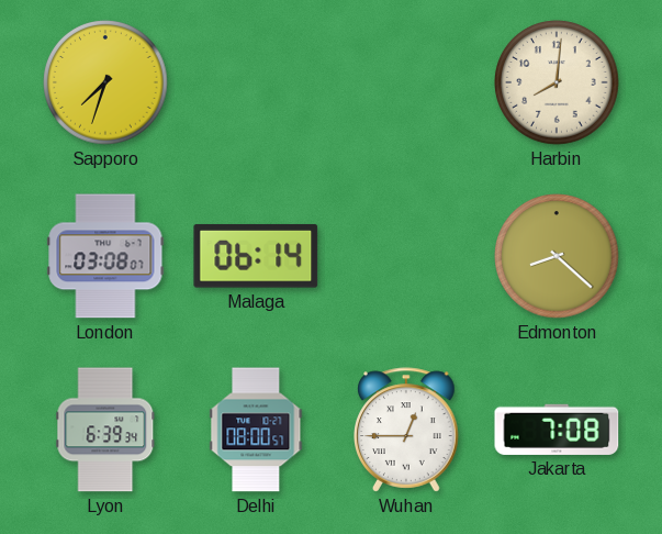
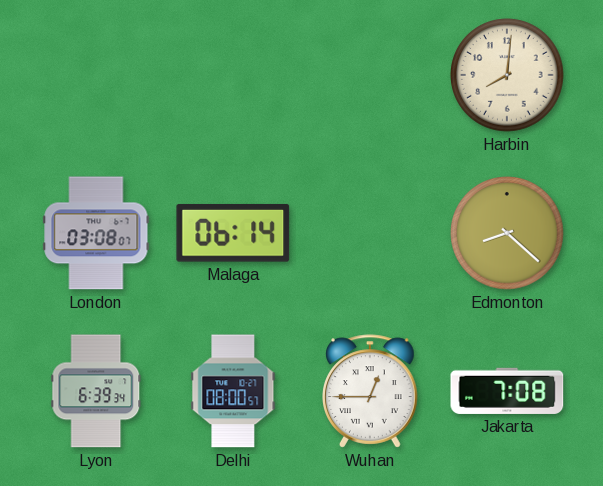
Sapporo: 7:33 -> none
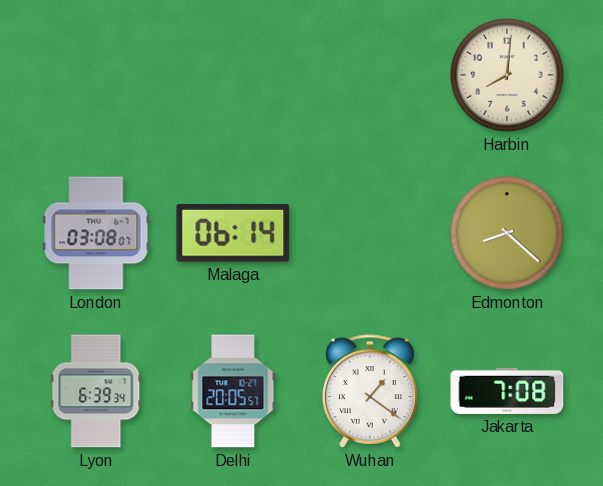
Delhi: 08:00 -> 20:05
Wuhan: 12:45 -> 1:21
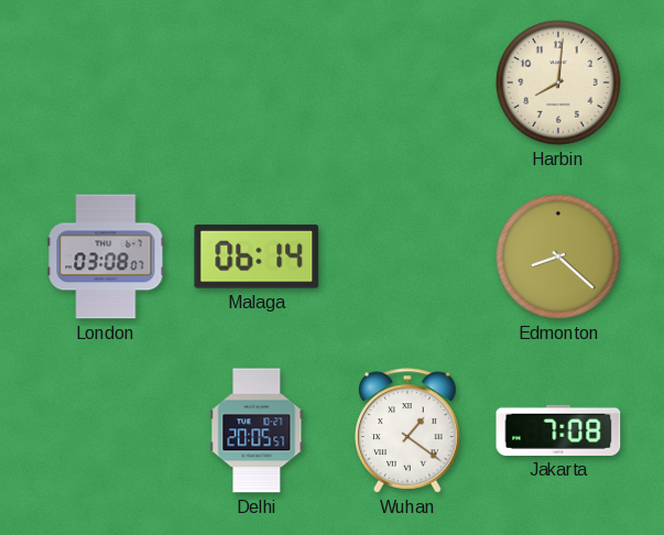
Lyon: 6:39 -> none
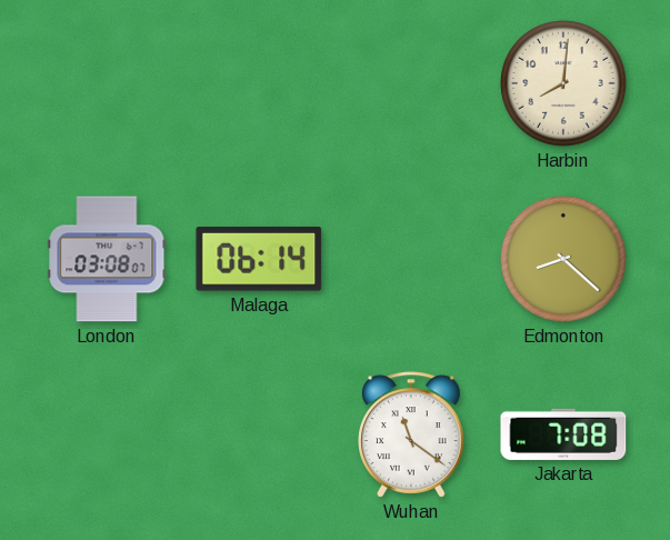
Delhi: 20:05 -> none
Wuhan: 1:21 -> 11:21
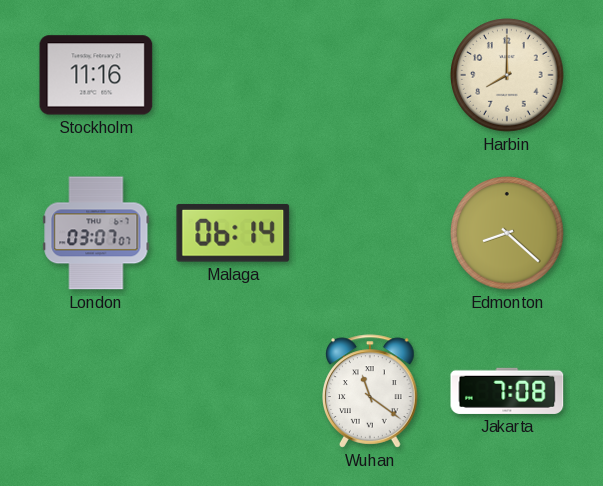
Stockholm: none -> 11:16
Harbin: 8:01 -> 8:00
London: 03:08 -> 03:07
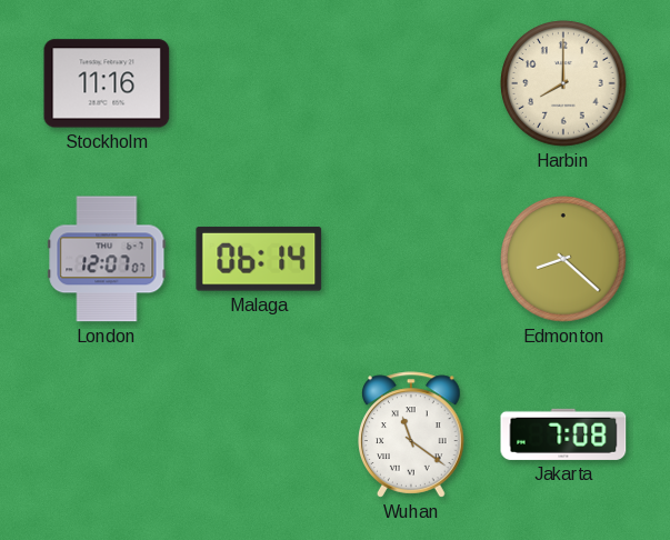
London: 03:07 -> 12:07
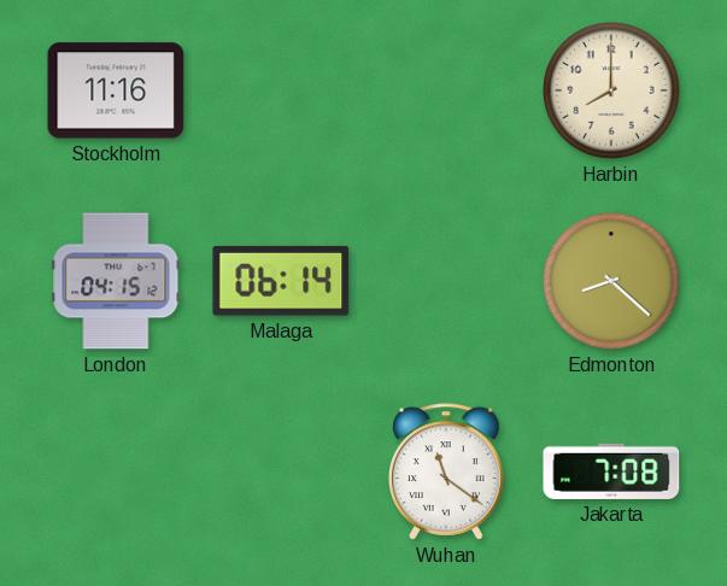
London: 12:07 -> 04:15
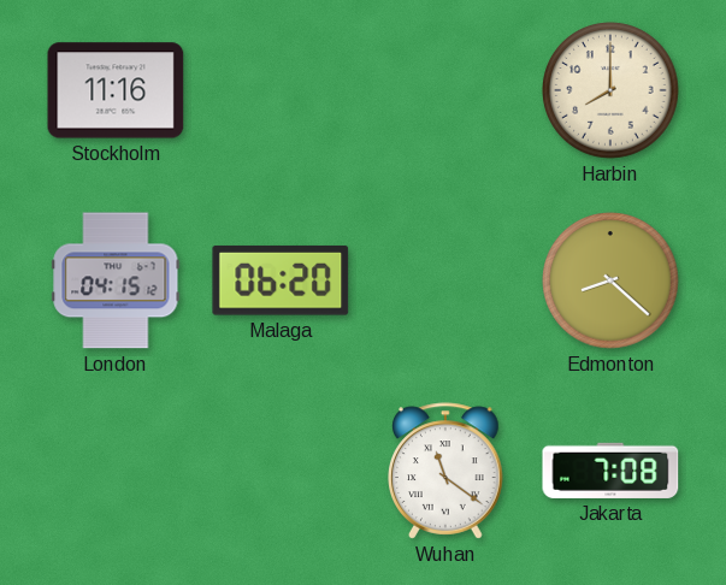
Malaga: 06:14 -> 06:20
